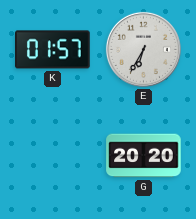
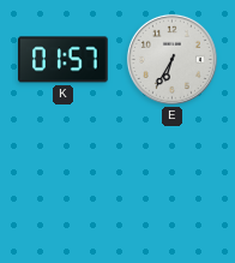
G: 20:20 -> none
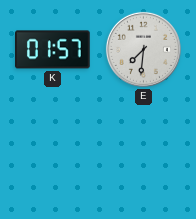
E: 6:35 -> 7:31
